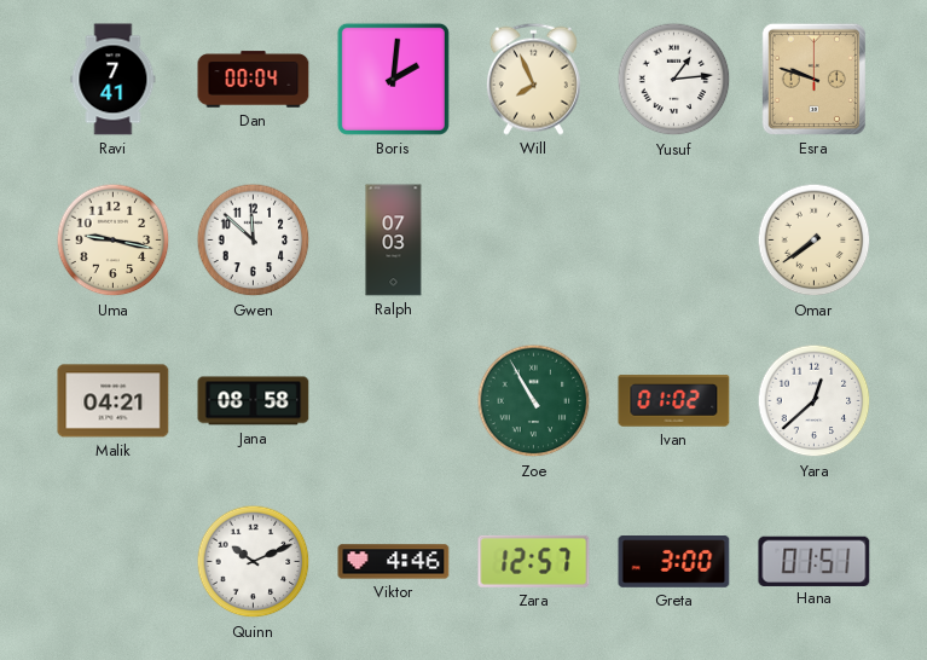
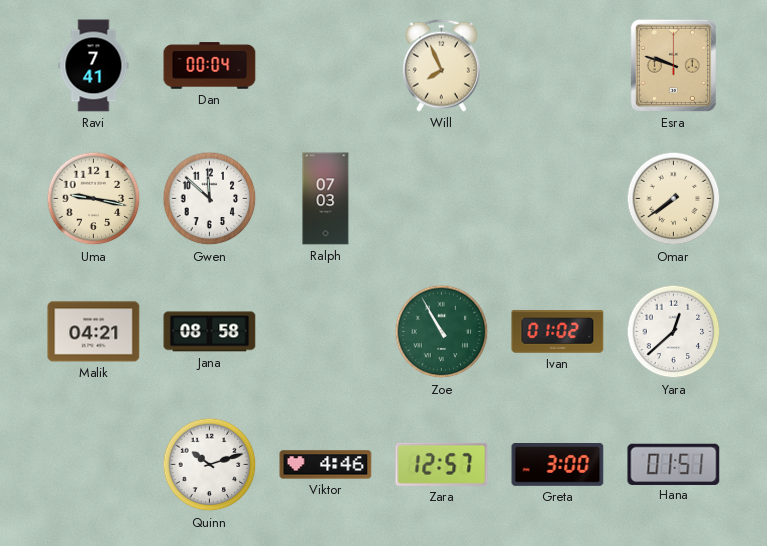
Boris: 2:01 -> none
Yusuf: 1:14 -> none
Quinn: 10:11 -> 10:12
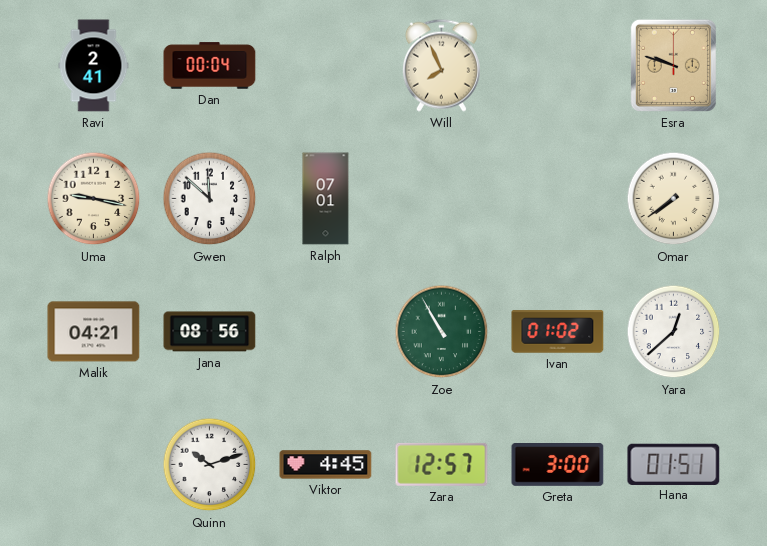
Ravi: 7:41 -> 2:41
Ralph: 07:03 -> 07:01
Jana: 08:58 -> 08:56
Viktor: 4:46 -> 4:45
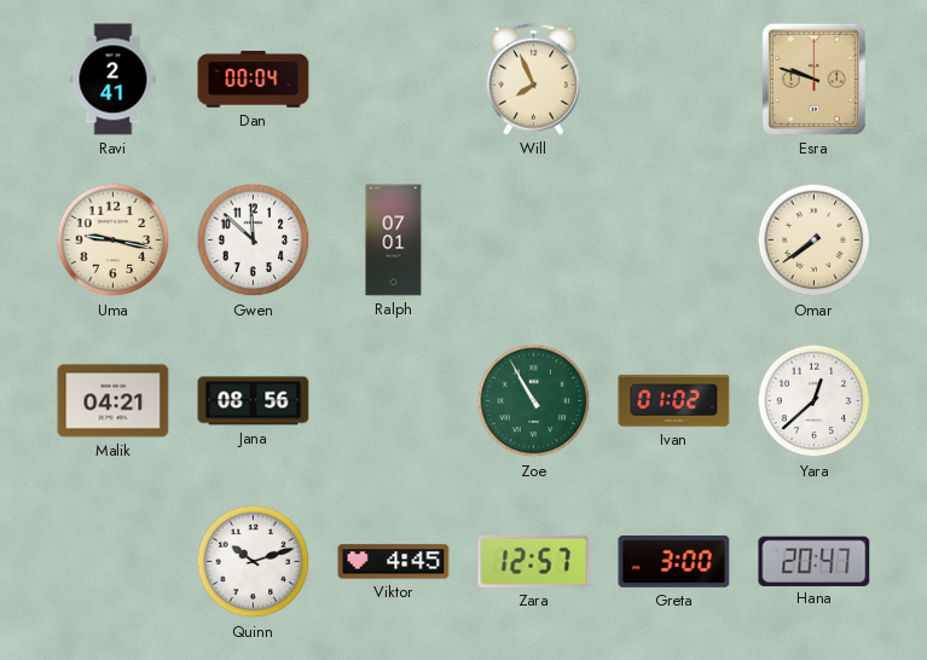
Hana: 01:51 -> 20:47
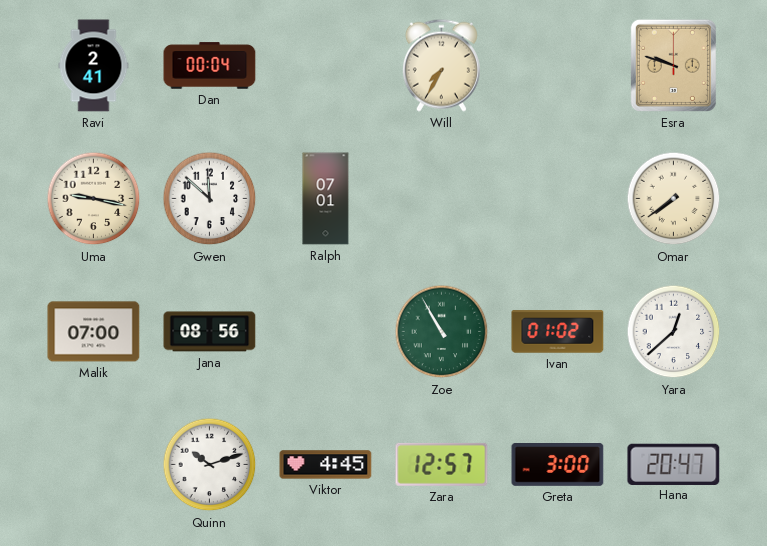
Will: 7:56 -> 7:35
Malik: 04:21 -> 07:00
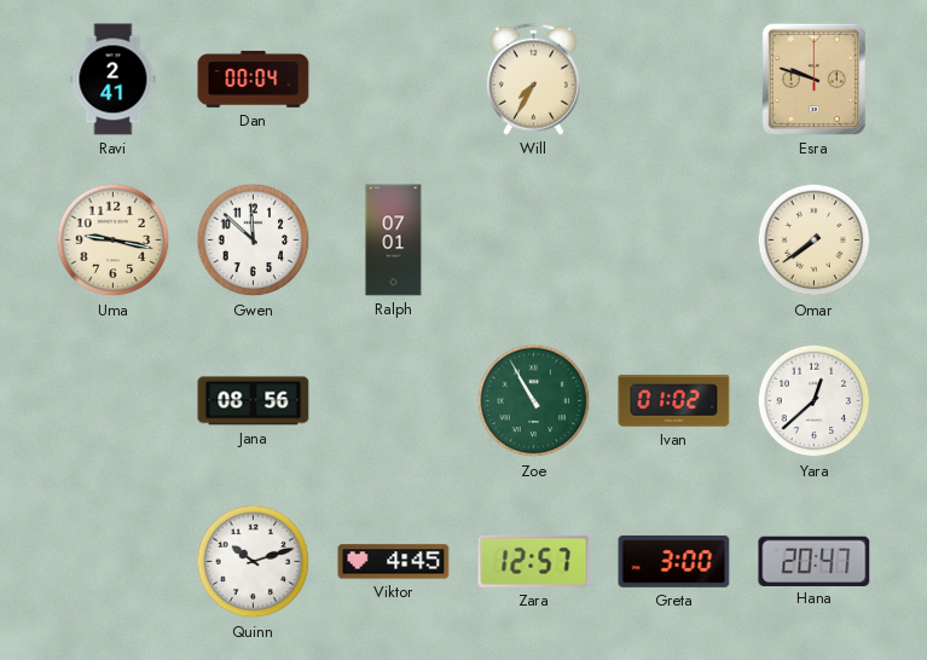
Malik: 07:00 -> none
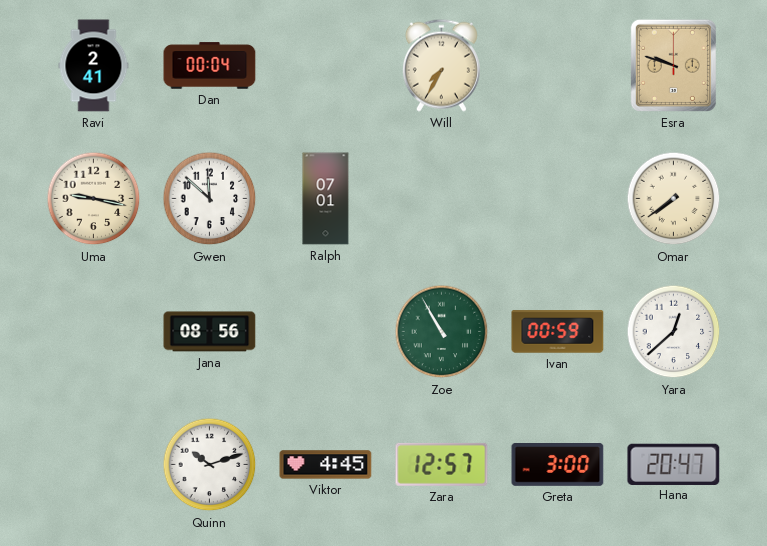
Ivan: 01:02 -> 00:59
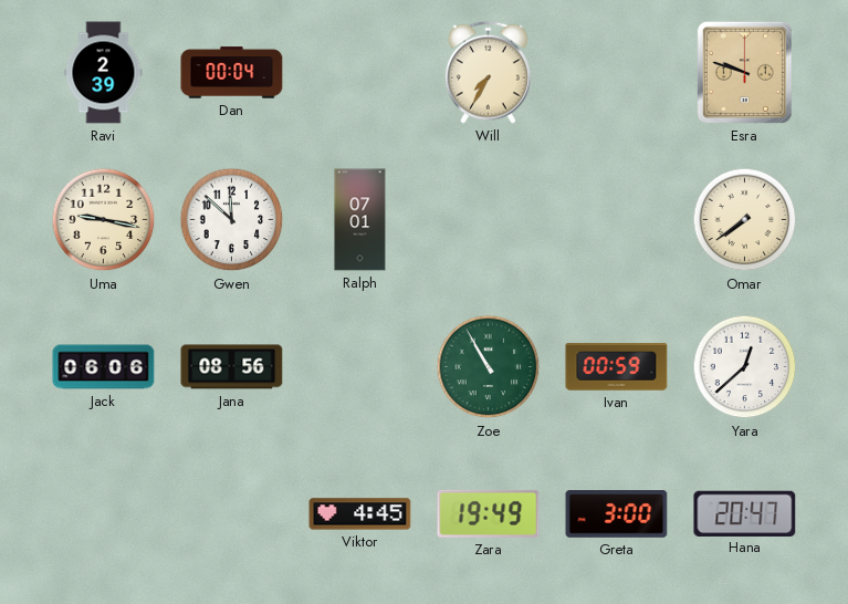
Ravi: 2:41 -> 2:39
Jack: none -> 06:06
Quinn: 10:12 -> none
Zara: 12:57 -> 19:49
